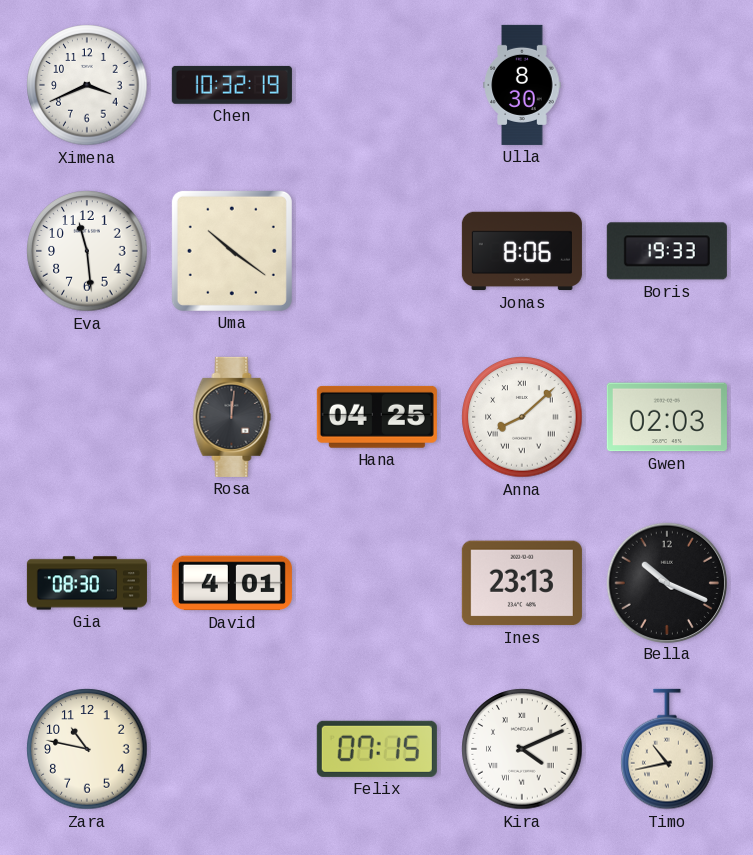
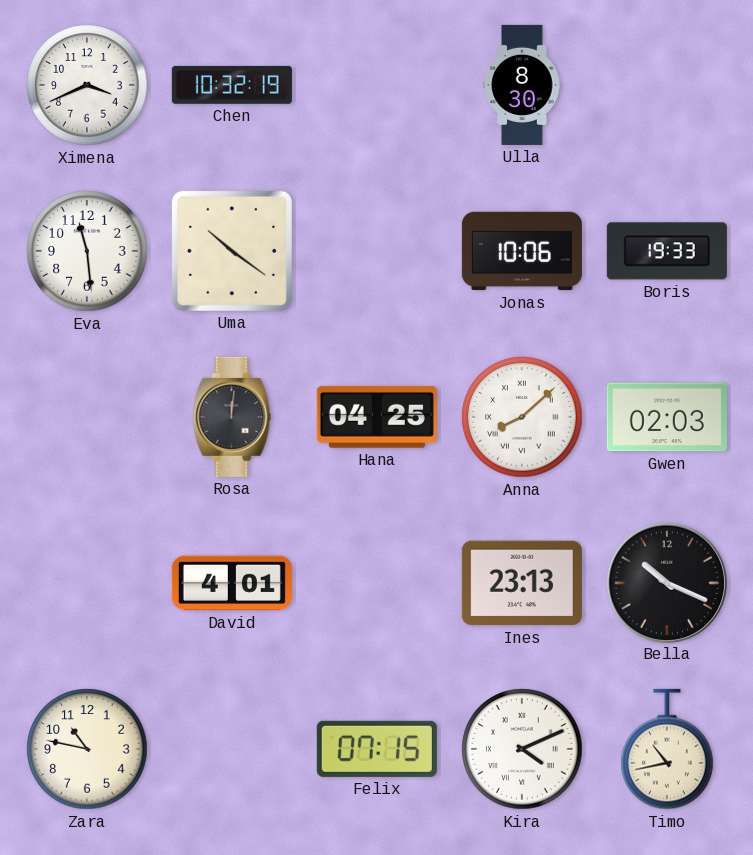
Jonas: 8:06 -> 10:06
Gia: 08:30 -> none
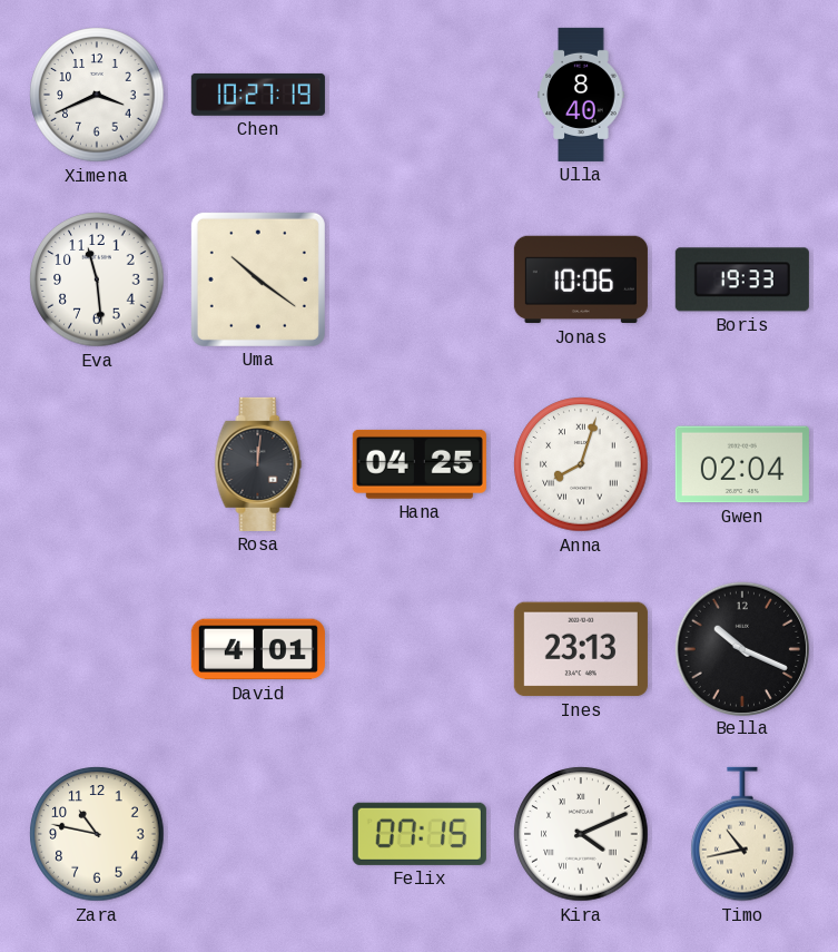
Chen: 10:32 -> 10:27
Ulla: 8:30 -> 8:40
Anna: 8:08 -> 8:03
Gwen: 02:03 -> 02:04
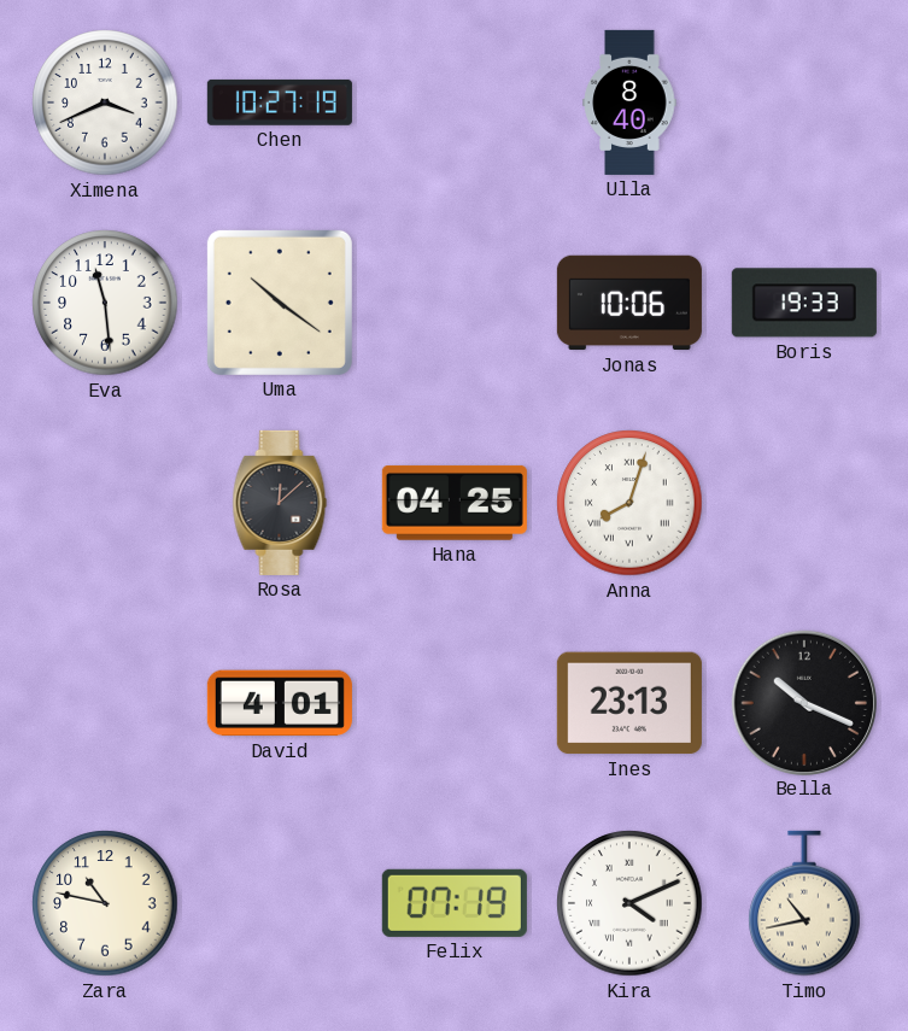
Rosa: 12:01 -> 12:08
Gwen: 02:04 -> none
Felix: 07:15 -> 07:19
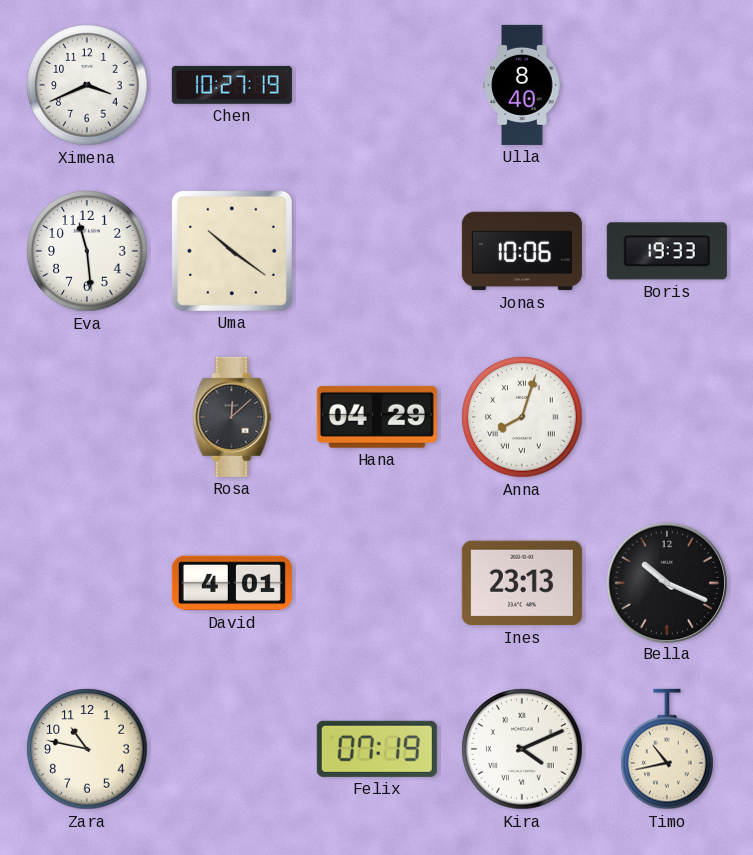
Hana: 04:25 -> 04:29
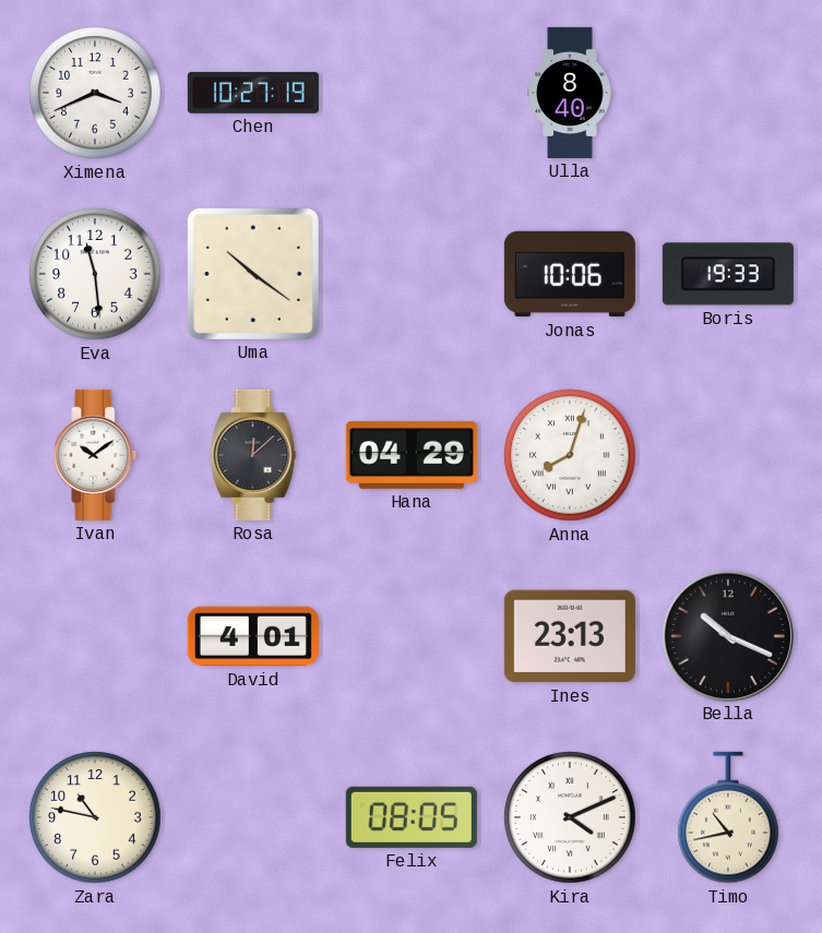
Ivan: none -> 10:09
Felix: 07:19 -> 08:05
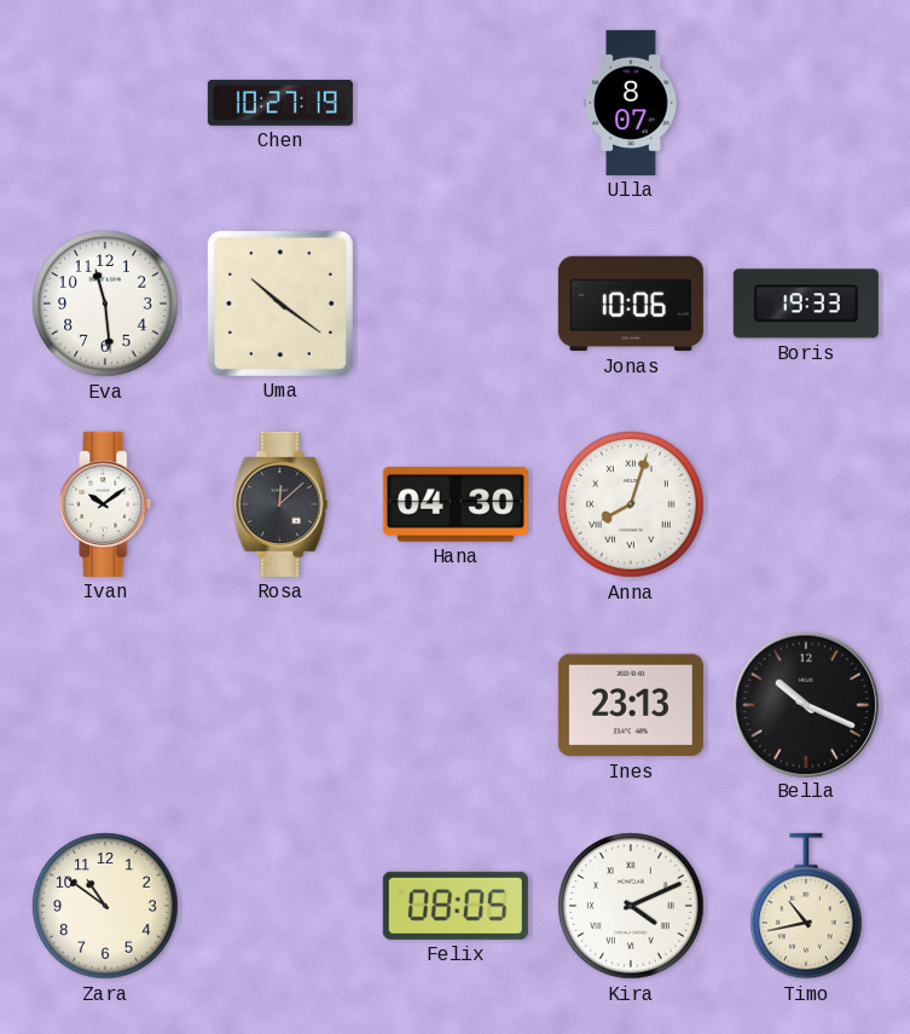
Ximena: 3:41 -> none
Ulla: 8:40 -> 8:07
Hana: 04:29 -> 04:30
David: 4:01 -> none
Zara: 10:47 -> 10:51
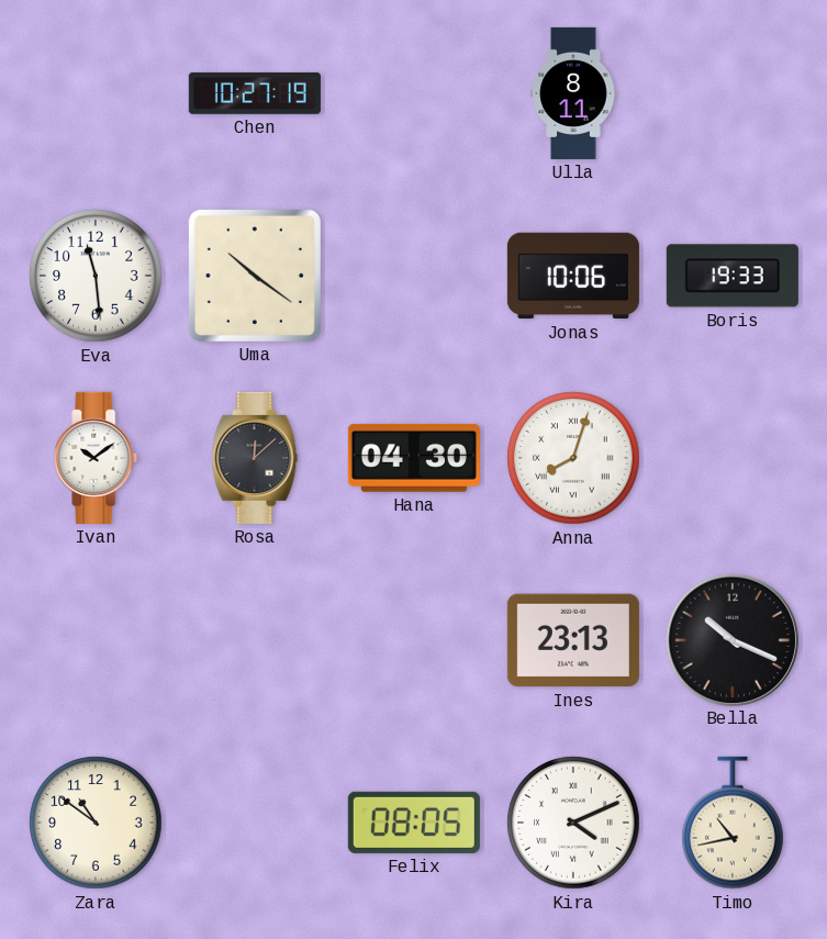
Ulla: 8:07 -> 8:11
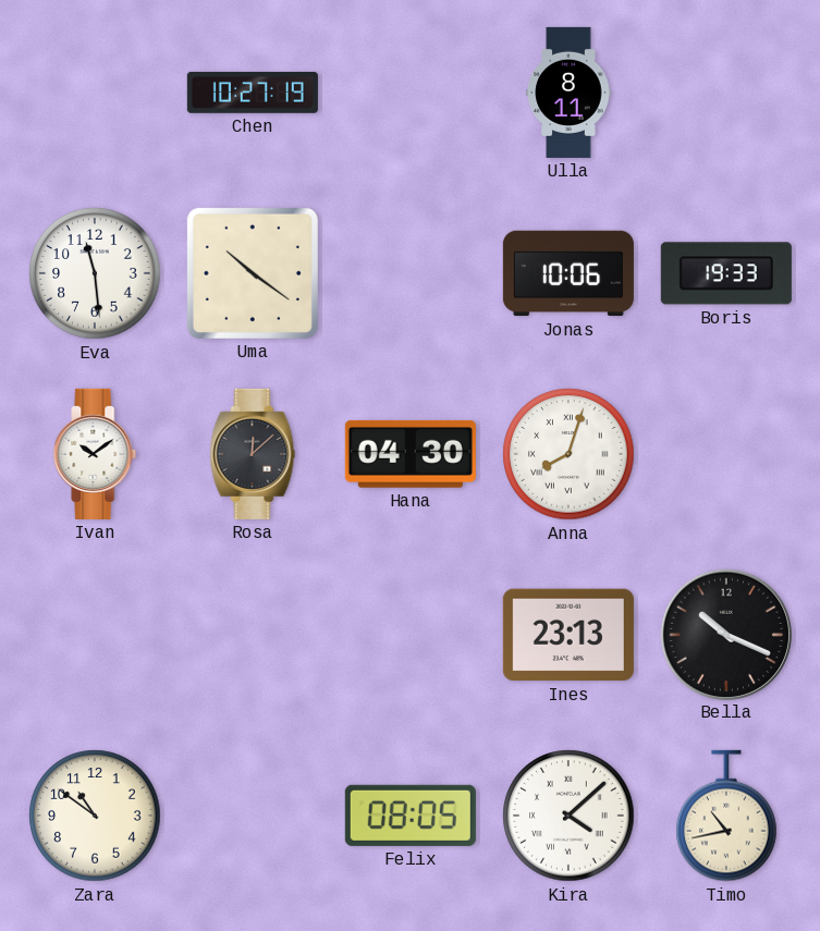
Kira: 4:11 -> 4:08
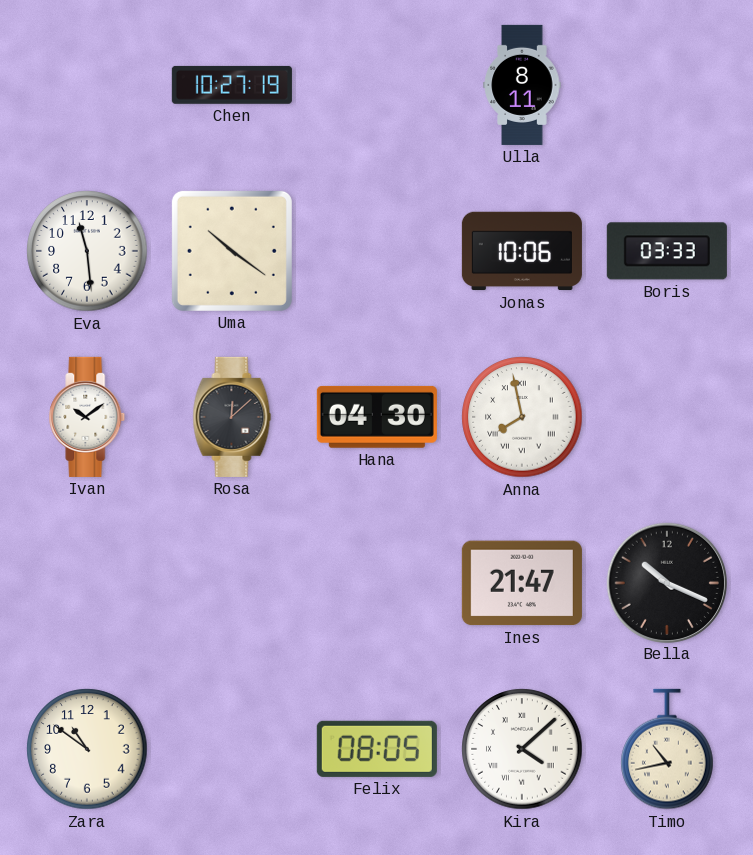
Boris: 19:33 -> 03:33
Anna: 8:03 -> 7:58
Ines: 23:13 -> 21:47
